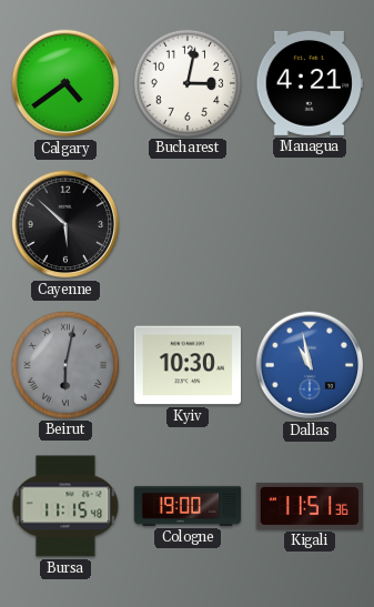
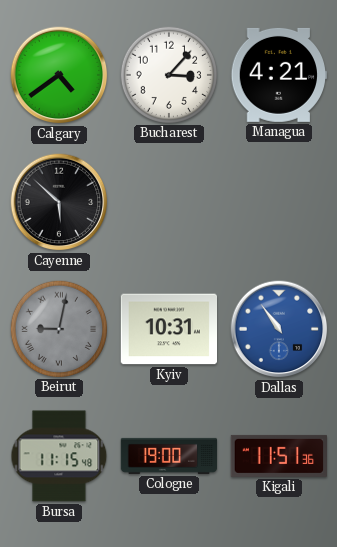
Bucharest: 3:02 -> 3:07
Beirut: 6:02 -> 9:02
Kyiv: 10:30 -> 10:31
Dallas: 10:58 -> 10:54
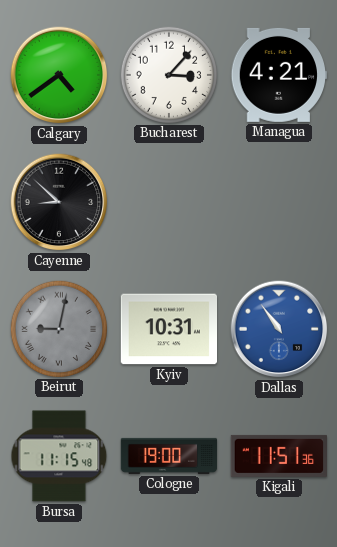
Cayenne: 5:52 -> 8:52
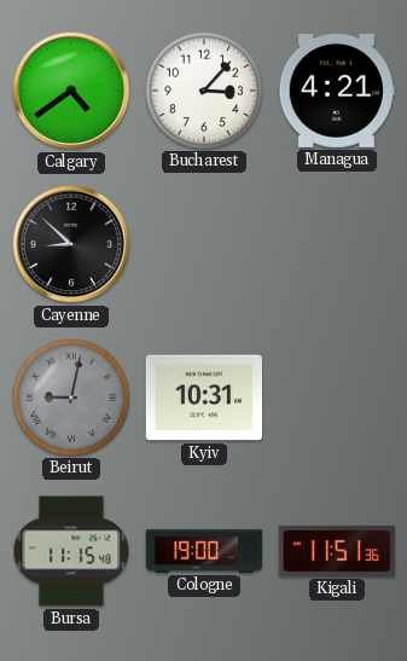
Dallas: 10:54 -> none
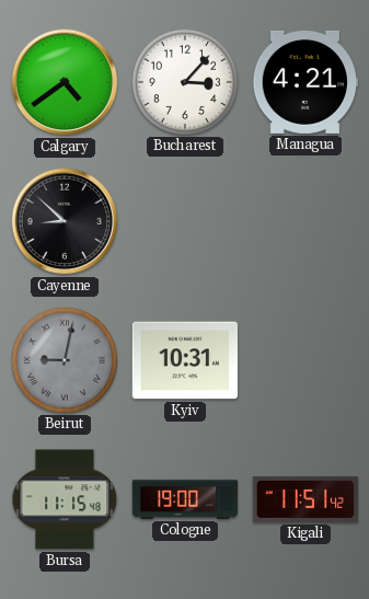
Kigali: 11:51:36 -> 11:51:42
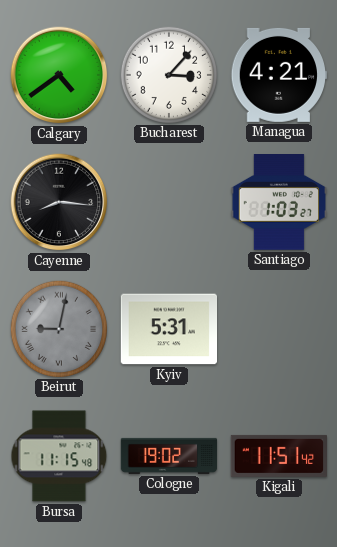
Cayenne: 8:52 -> 8:16
Santiago: none -> 1:03
Kyiv: 10:31 -> 5:31
Cologne: 19:00 -> 19:02
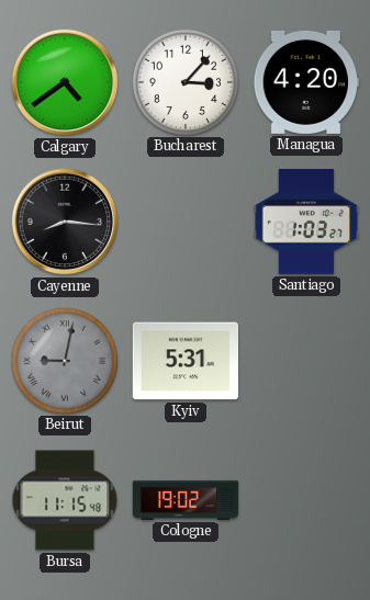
Managua: 4:21 -> 4:20
Kigali: 11:51 -> none
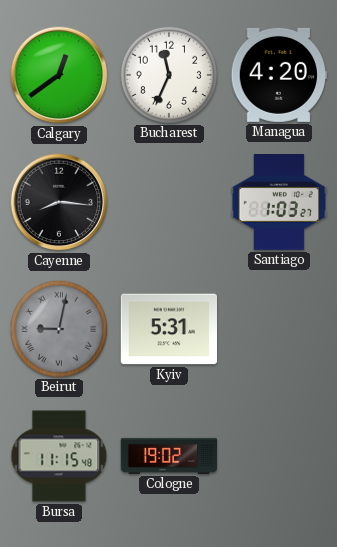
Calgary: 4:39 -> 12:39
Bucharest: 3:07 -> 11:34
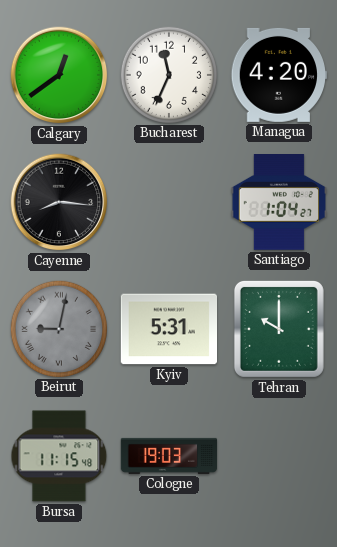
Santiago: 1:03 -> 1:04
Tehran: none -> 10:00
Cologne: 19:02 -> 19:03
